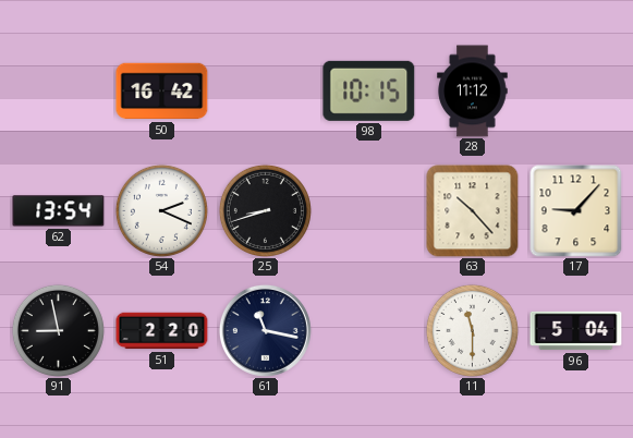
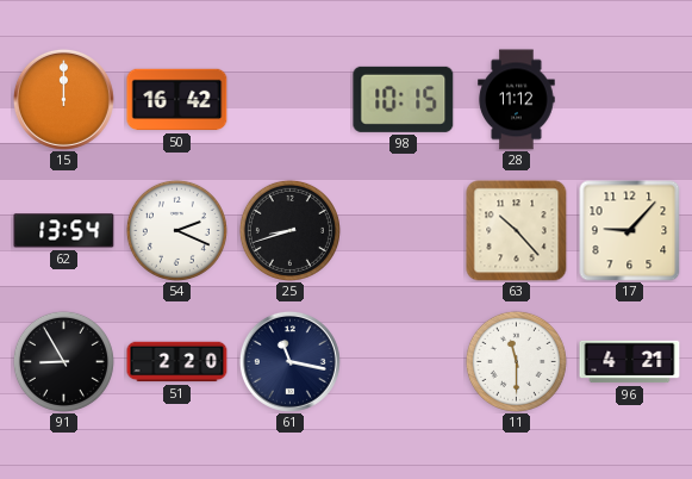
15: none -> 12:00
91: 8:58 -> 8:55
96: 5:04 -> 4:21
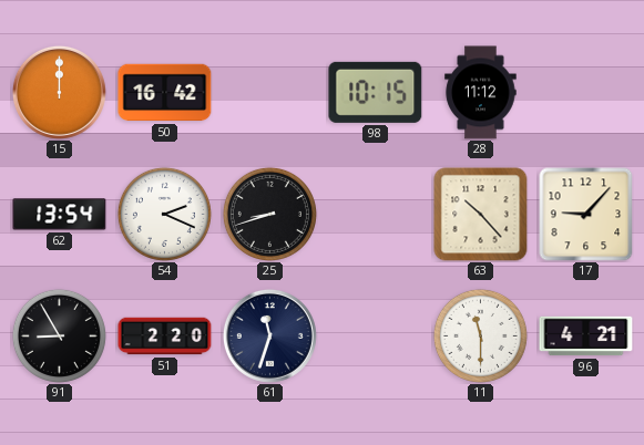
61: 11:17 -> 11:33
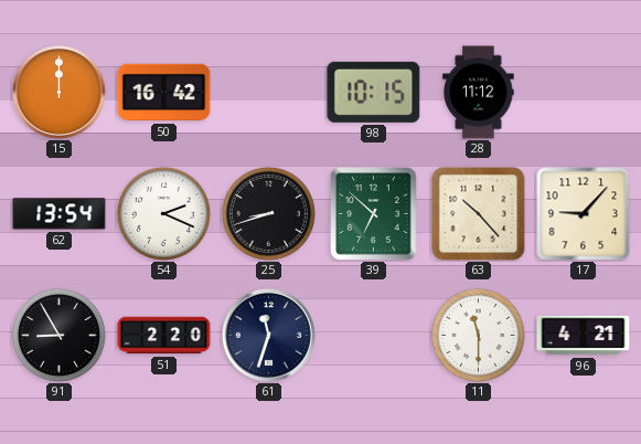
39: none -> 6:52
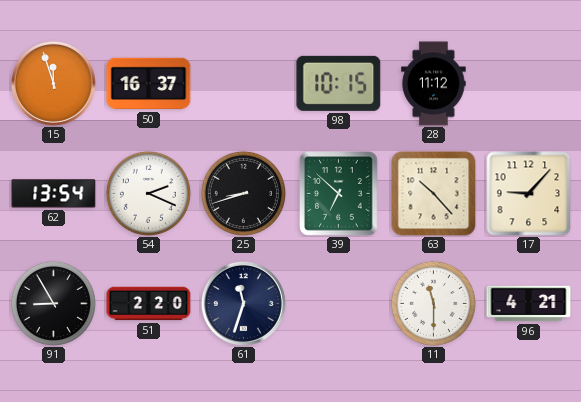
15: 12:00 -> 11:57
50: 16:42 -> 16:37
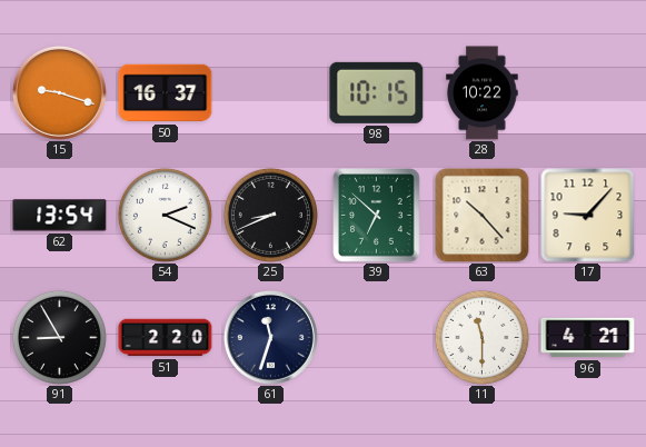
15: 11:57 -> 9:18
28: 11:12 -> 10:22
25: 8:42 -> 8:41
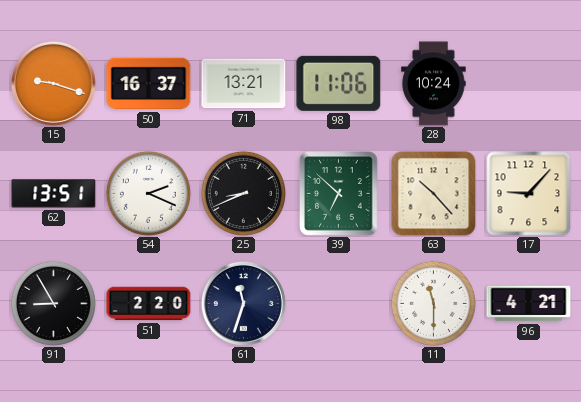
71: none -> 13:21
98: 10:15 -> 11:06
28: 10:22 -> 10:24
62: 13:54 -> 13:51
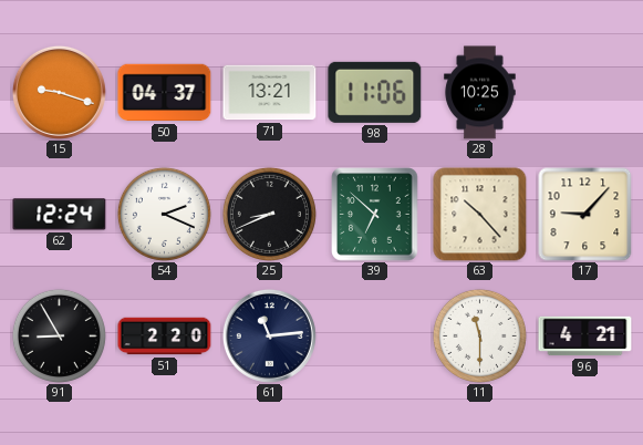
50: 16:37 -> 04:37
28: 10:24 -> 10:25
62: 13:51 -> 12:24
61: 11:33 -> 11:14
